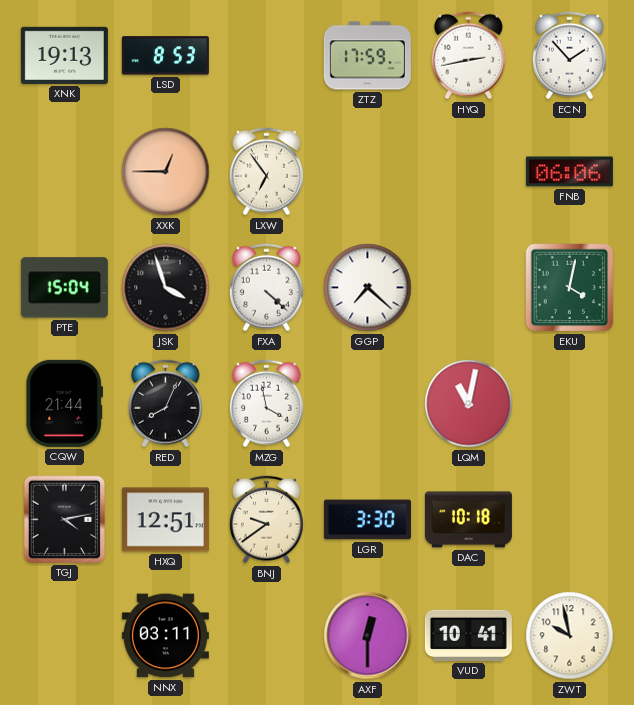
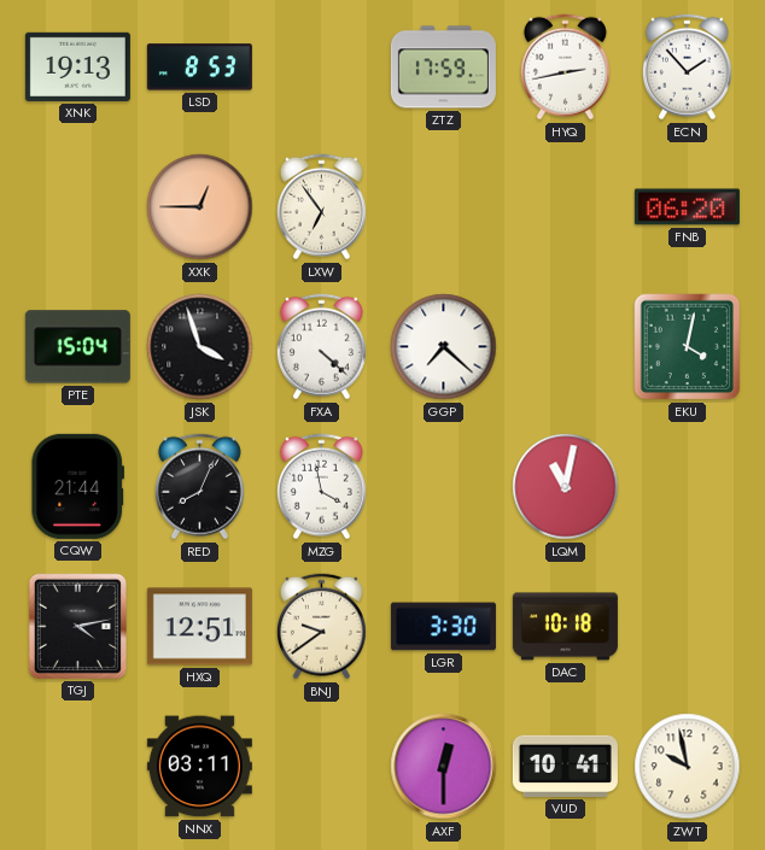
FNB: 06:06 -> 06:20
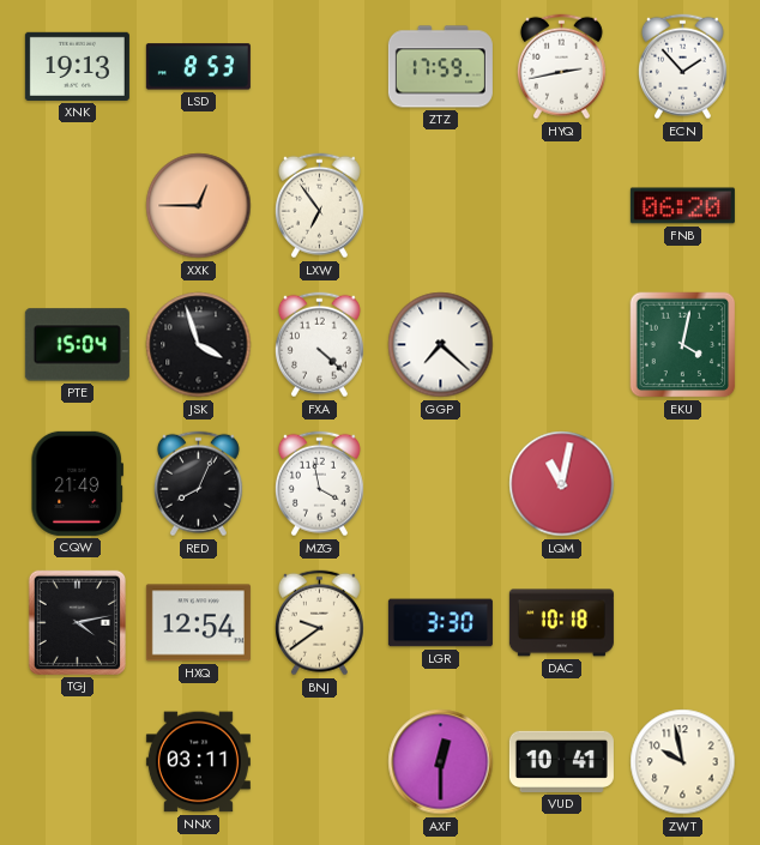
CQW: 21:44 -> 21:49
HXQ: 12:51 -> 12:54
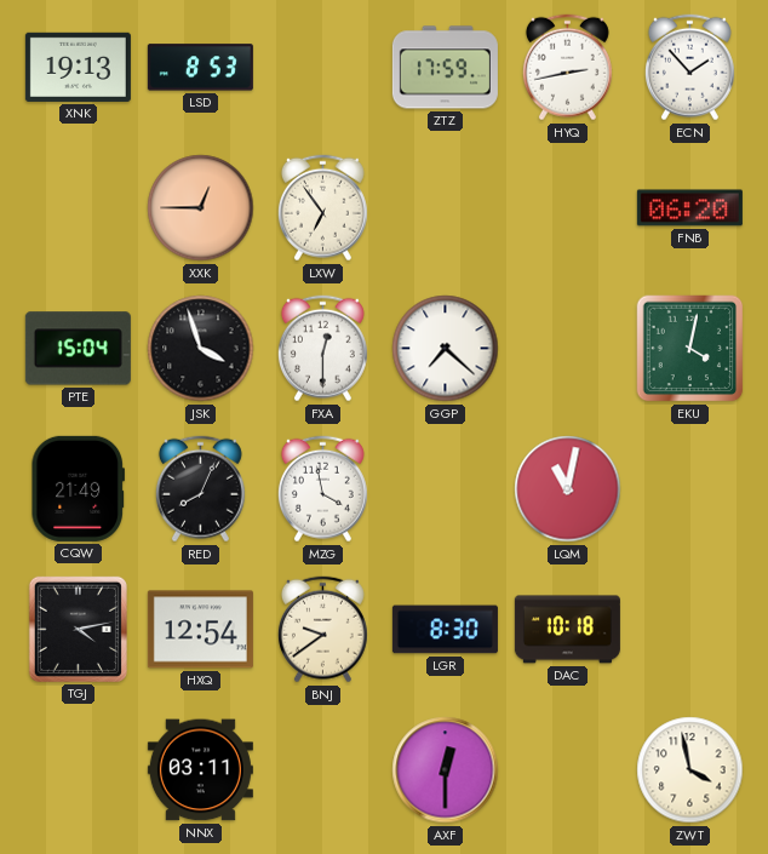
FXA: 4:22 -> 12:30
LGR: 3:30 -> 8:30
VUD: 10:41 -> none
ZWT: 9:58 -> 3:58
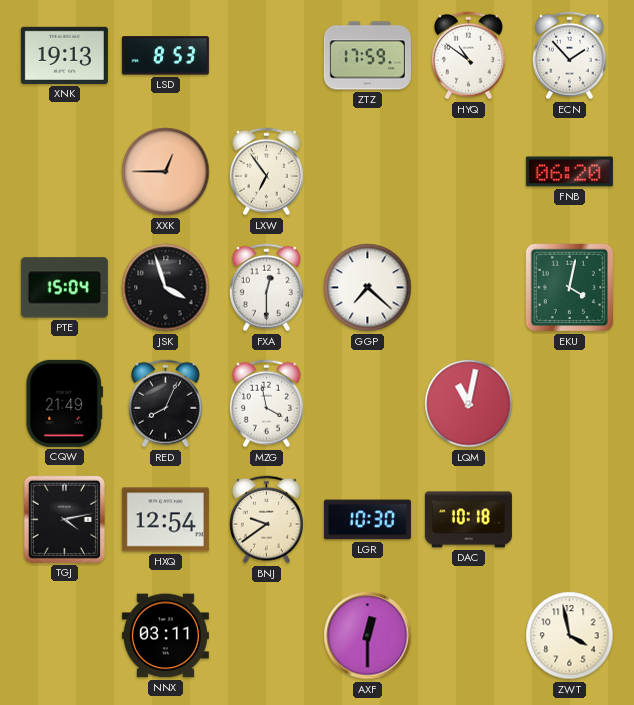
HYQ: 2:43 -> 10:51
LGR: 8:30 -> 10:30
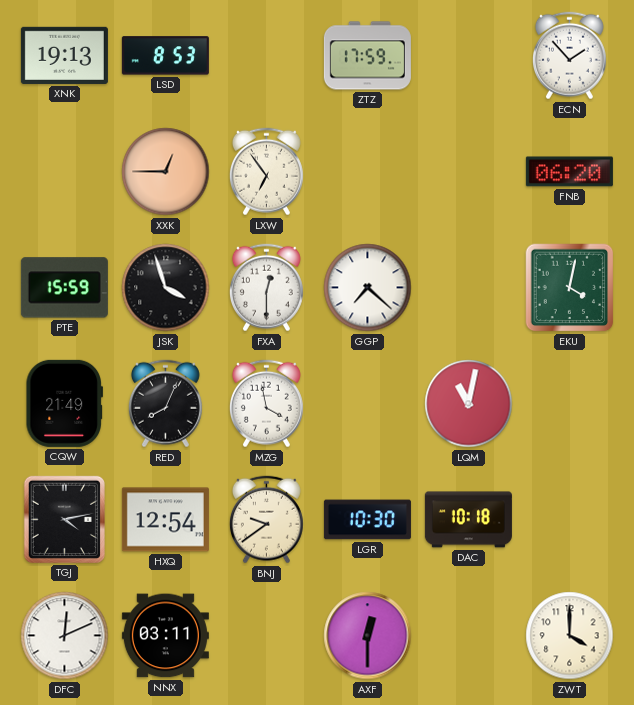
HYQ: 10:51 -> none
PTE: 15:04 -> 15:59
DFC: none -> 12:11
ZWT: 3:58 -> 4:00
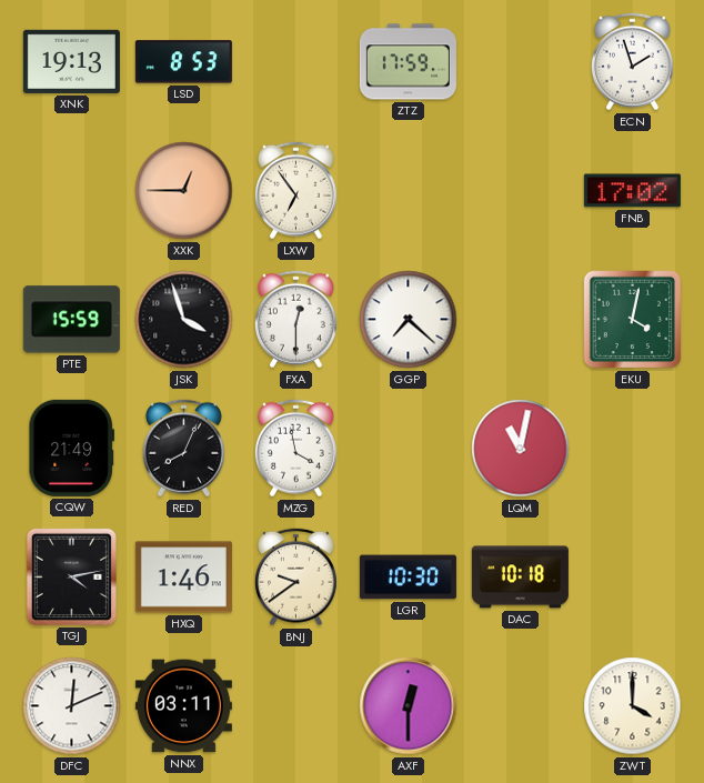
ECN: 1:53 -> 1:57
FNB: 06:20 -> 17:02
HXQ: 12:54 -> 1:46
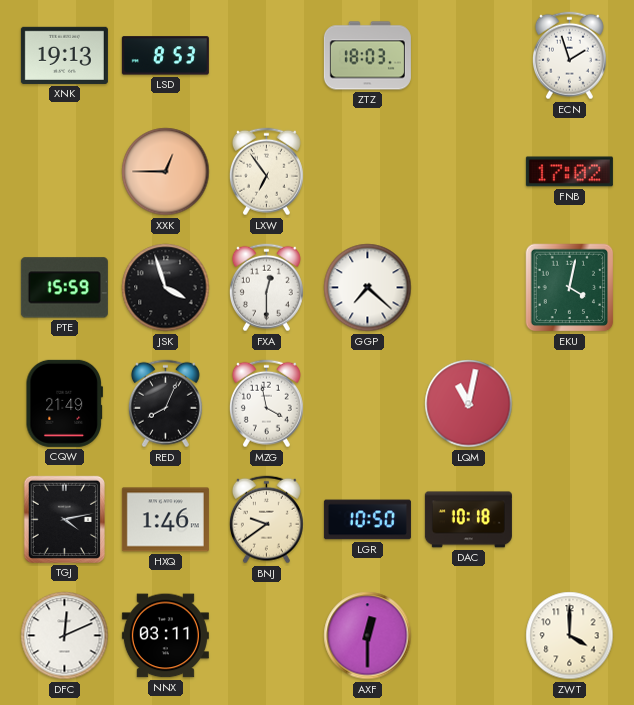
ZTZ: 17:59 -> 18:03
LGR: 10:30 -> 10:50
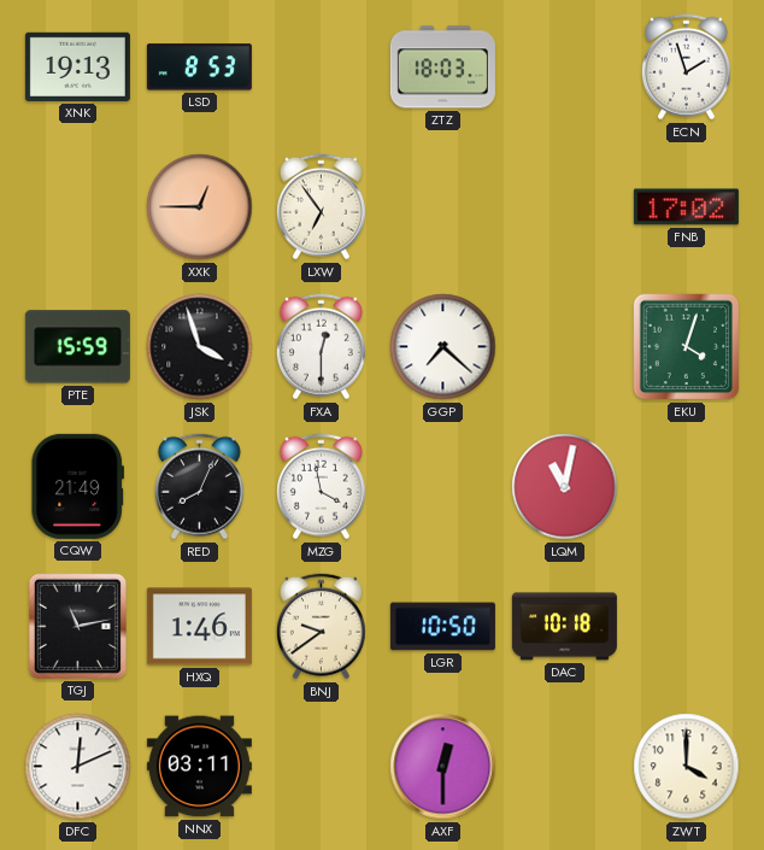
EKU: 4:02 -> 4:03
TGJ: 4:13 -> 11:13
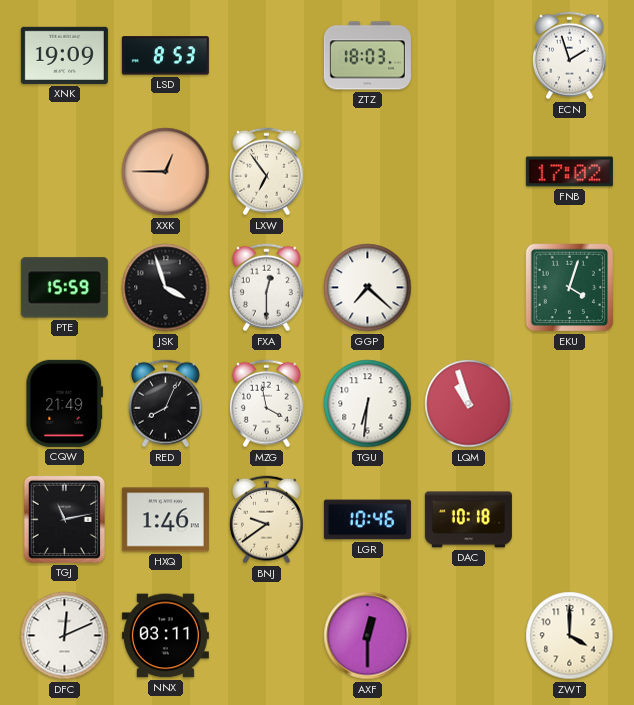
XNK: 19:13 -> 19:09
TGU: none -> 6:31
LQM: 11:02 -> 10:57
LGR: 10:50 -> 10:46
